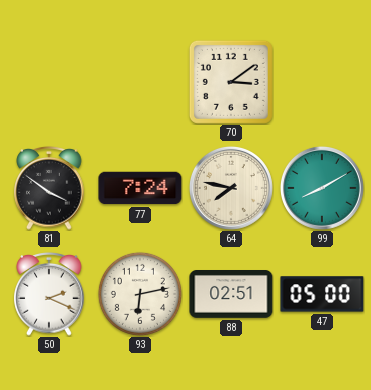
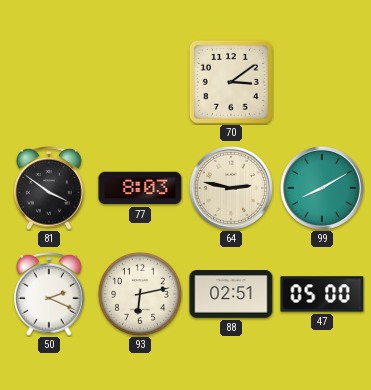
77: 7:24 -> 8:03
64: 7:47 -> 2:47
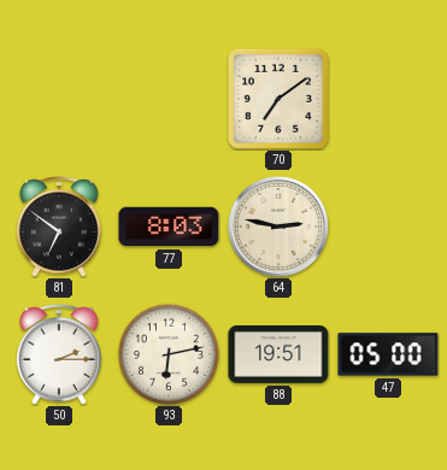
70: 3:09 -> 7:09
81: 3:51 -> 6:51
99: 8:10 -> none
50: 2:19 -> 2:15
88: 02:51 -> 19:51
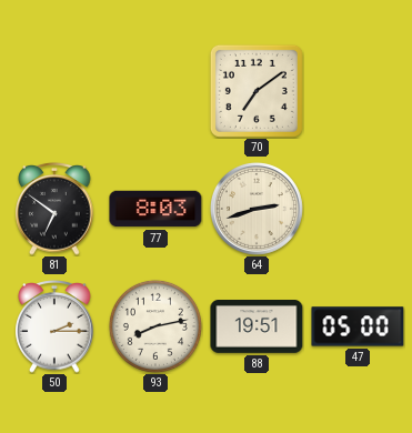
64: 2:47 -> 2:42
93: 6:13 -> 8:13
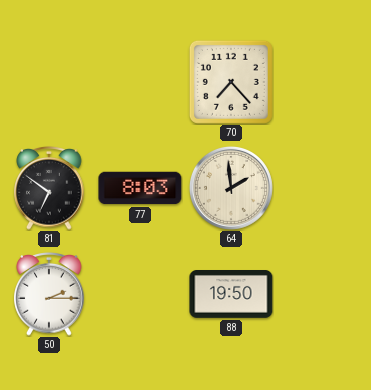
70: 7:09 -> 7:23
64: 2:42 -> 1:59
93: 8:13 -> none
88: 19:51 -> 19:50
47: 05:00 -> none
